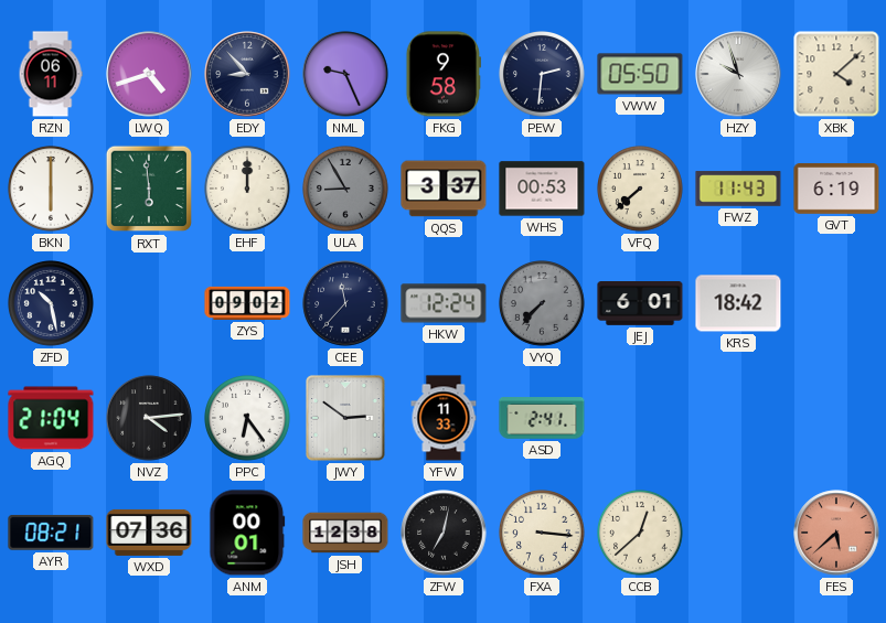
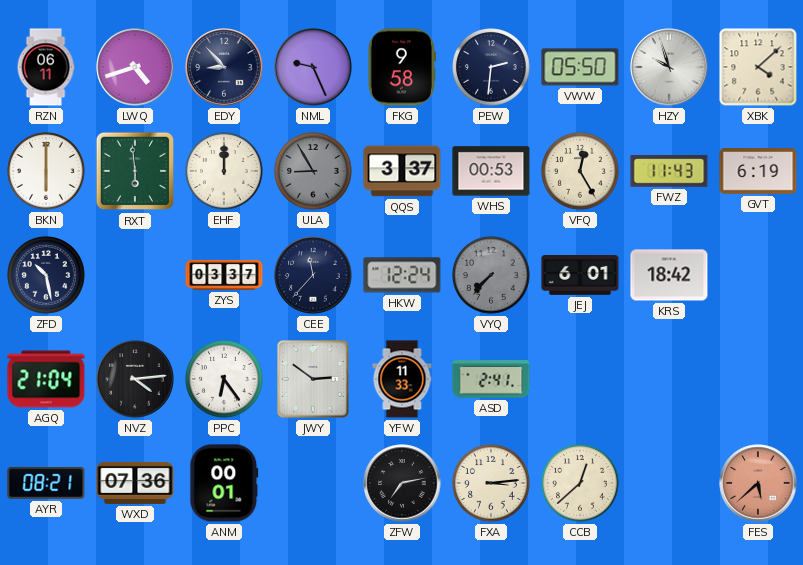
VFQ: 7:38 -> 12:25
ZYS: 09:02 -> 03:37
JSH: 12:38 -> none
ZFW: 7:02 -> 7:13
FXA: 3:16 -> 3:14
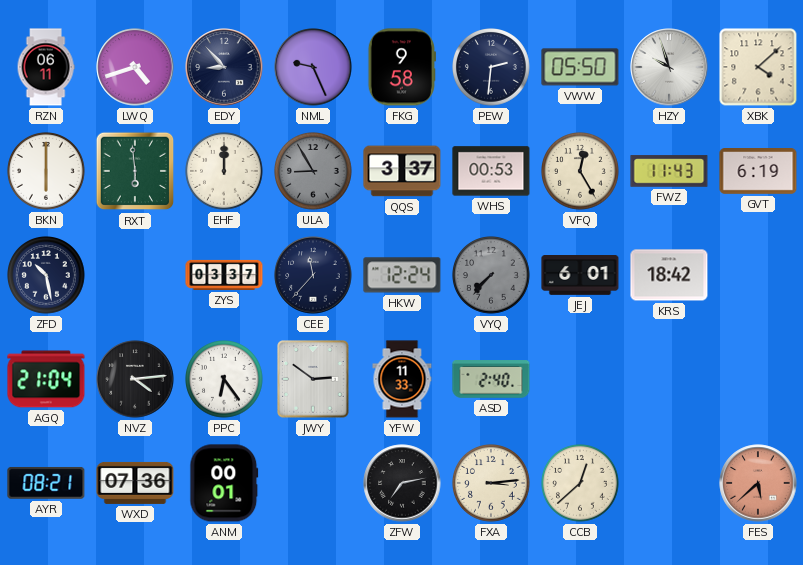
ASD: 2:41 -> 2:40
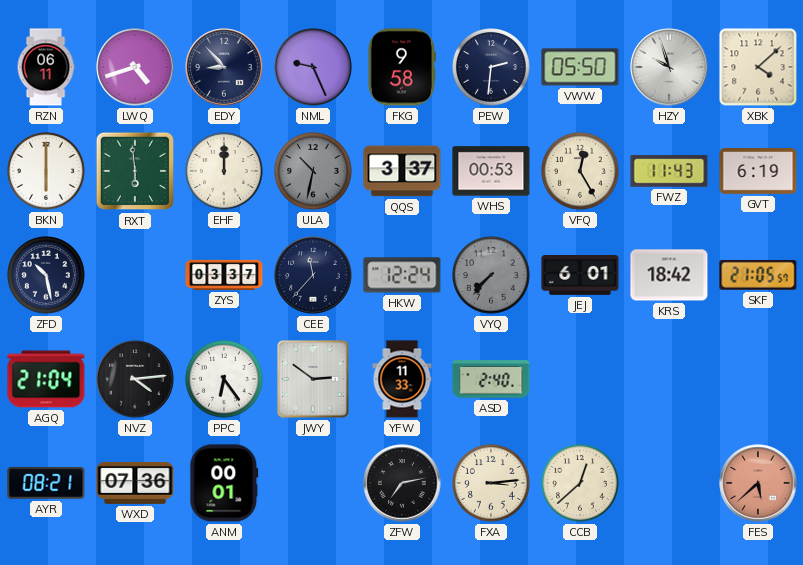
ULA: 8:55 -> 10:32
SKF: none -> 21:05
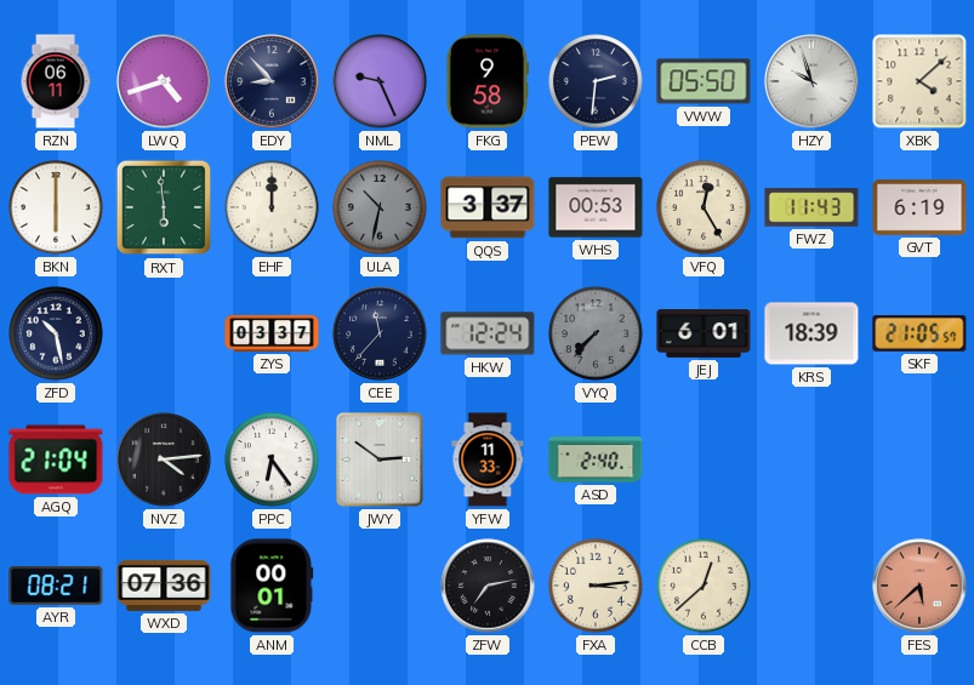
KRS: 18:42 -> 18:39
